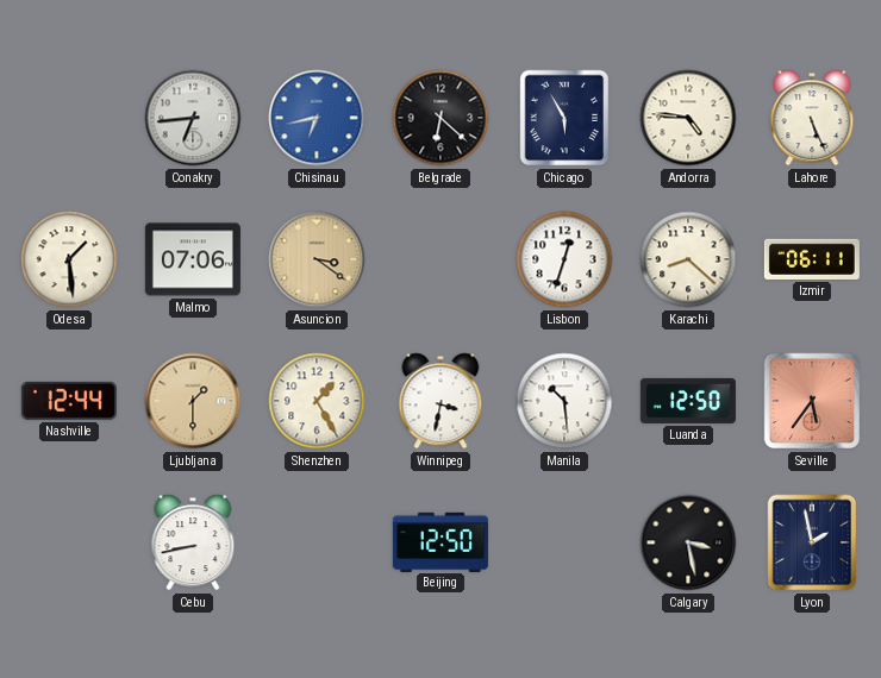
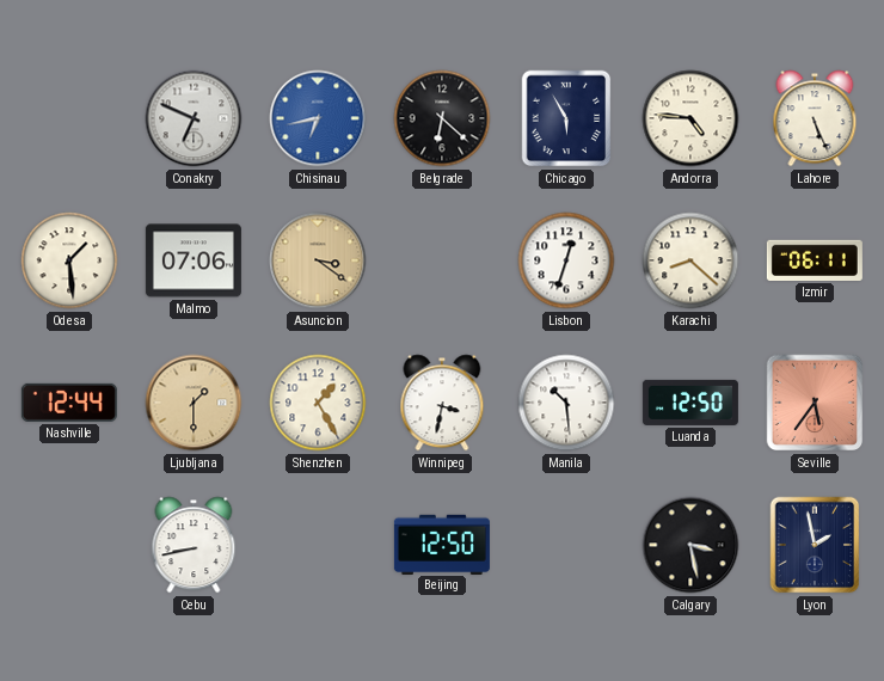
Conakry: 6:44 -> 6:49
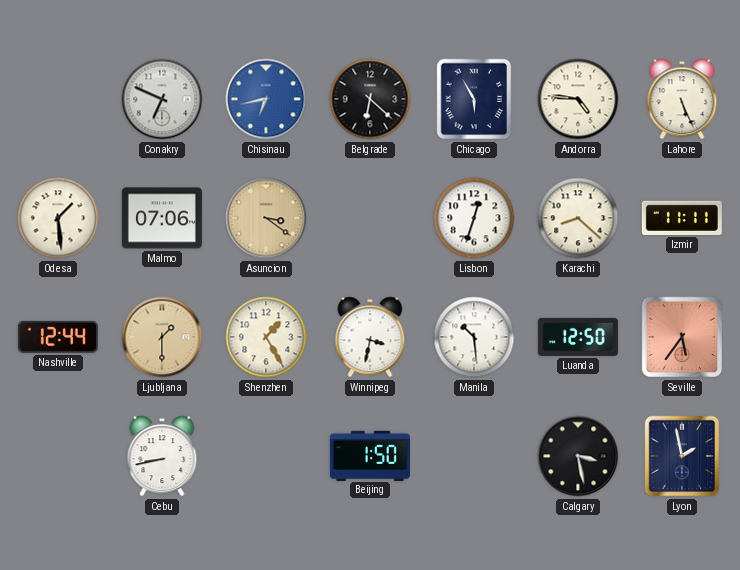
Izmir: 06:11 -> 11:11
Beijing: 12:50 -> 1:50
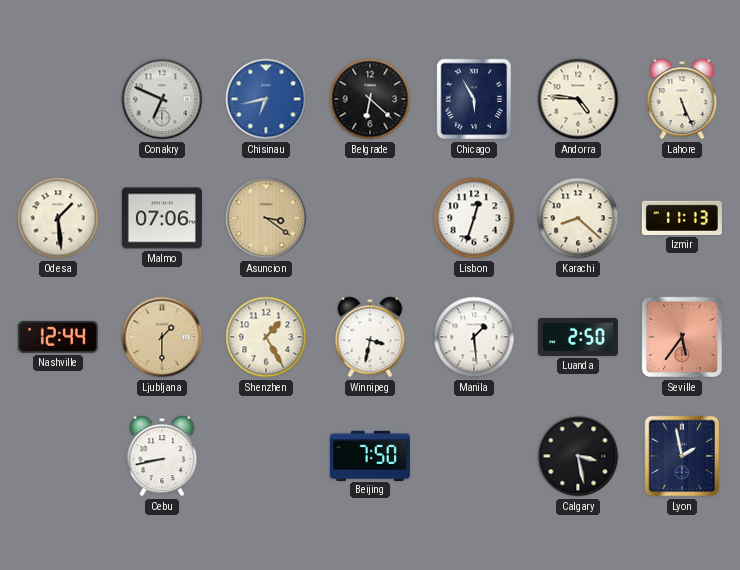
Izmir: 11:11 -> 11:13
Manila: 10:29 -> 1:29
Luanda: 12:50 -> 2:50
Beijing: 1:50 -> 7:50
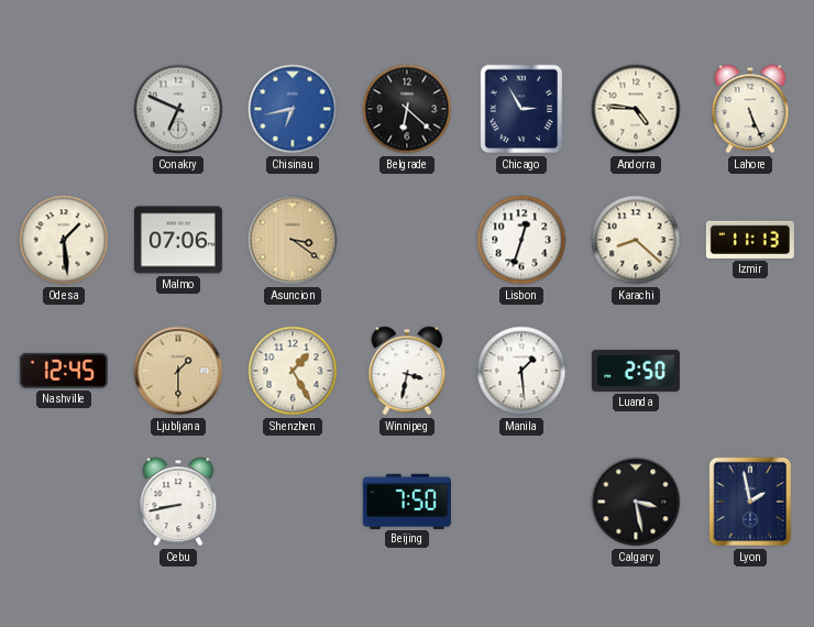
Chicago: 5:55 -> 2:55
Nashville: 12:44 -> 12:45
Seville: 5:36 -> none
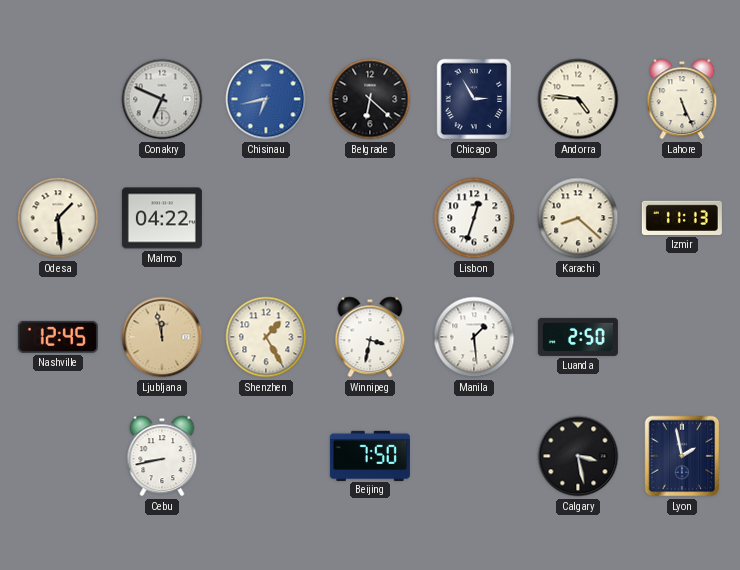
Malmo: 07:06 -> 04:22
Asuncion: 3:21 -> none
Ljubljana: 1:30 -> 11:58
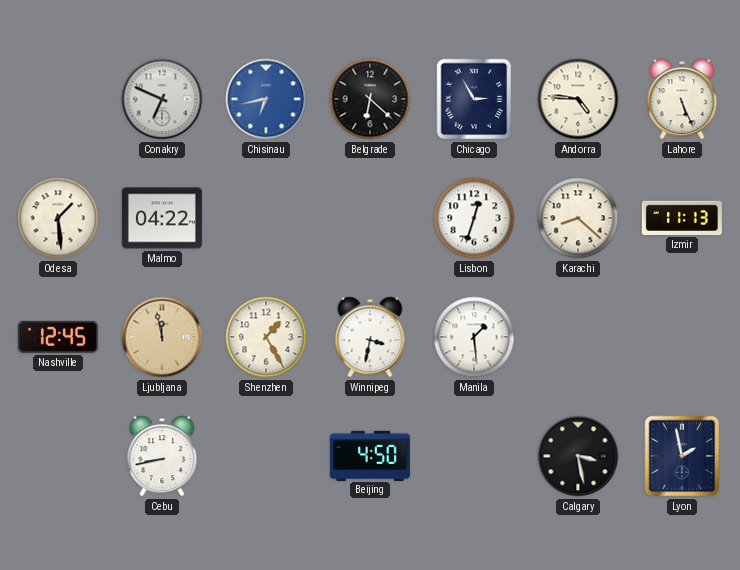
Luanda: 2:50 -> none
Beijing: 7:50 -> 4:50
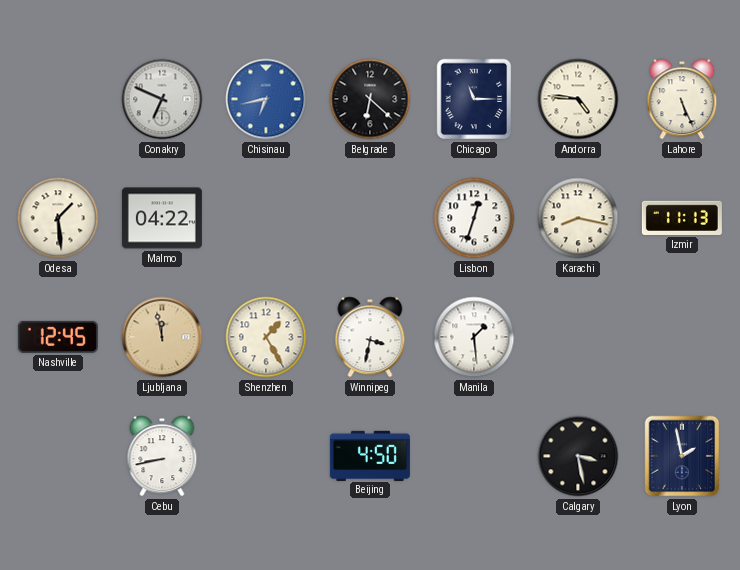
Chicago: 2:55 -> 11:15
Karachi: 8:22 -> 8:17
